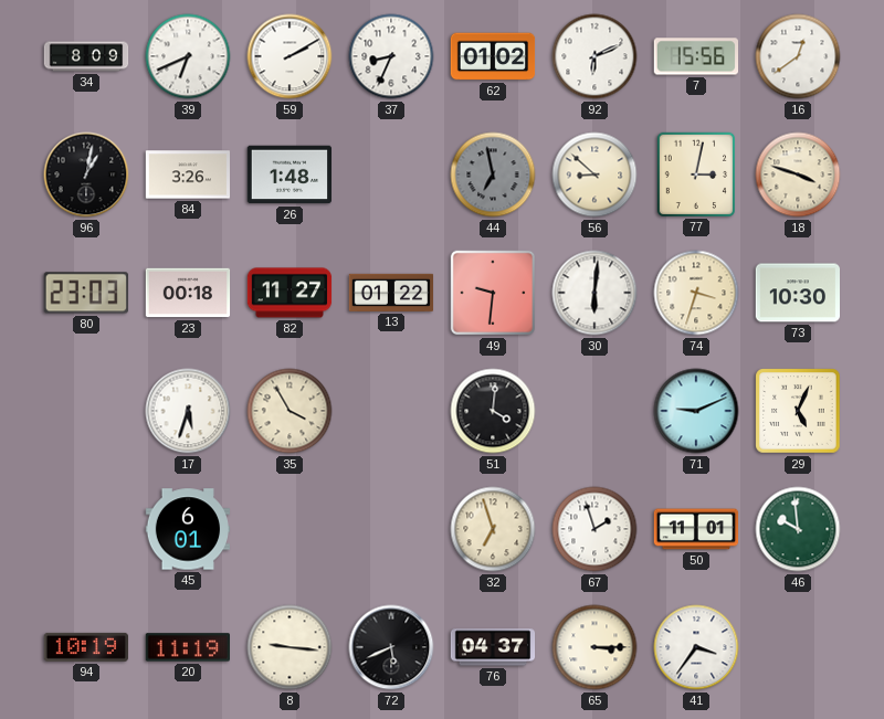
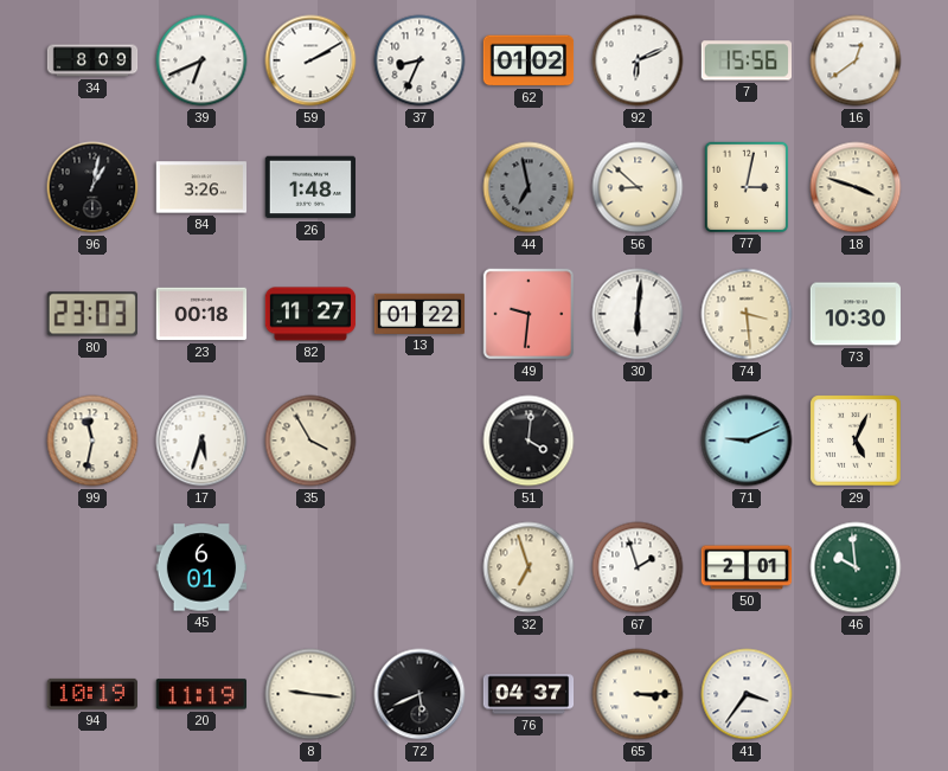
74: 3:33 -> 3:29
99: none -> 11:32
50: 11:01 -> 2:01
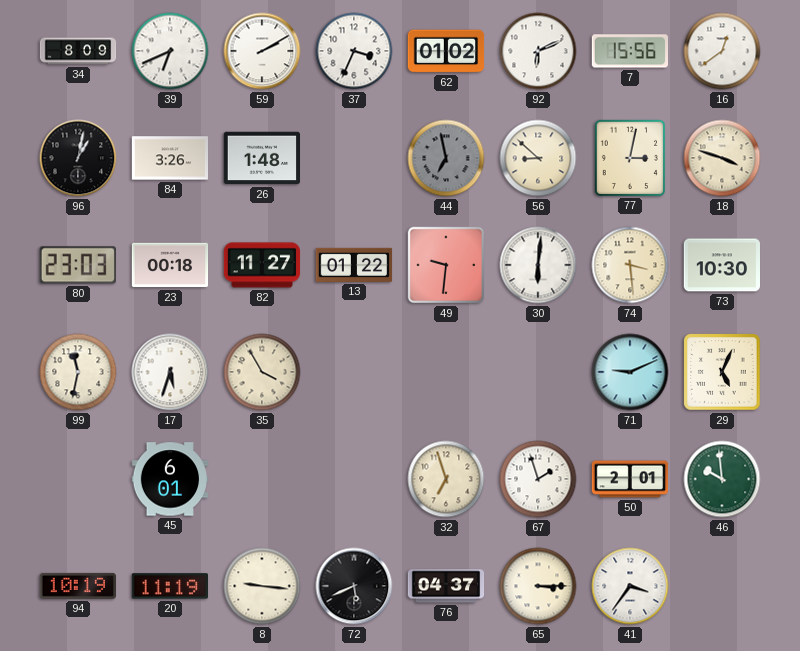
37: 8:34 -> 3:34
51: 4:01 -> none
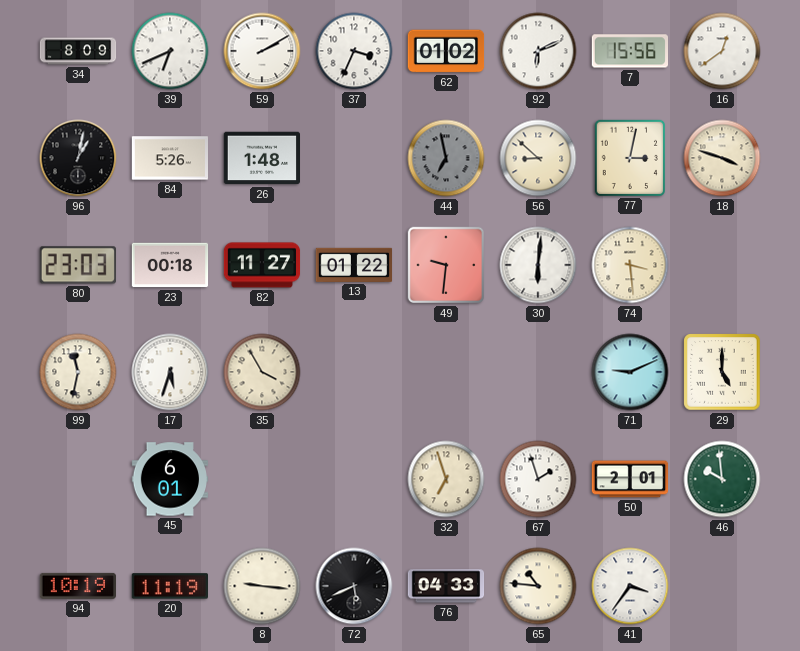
84: 3:26 -> 5:26
73: 10:30 -> none
29: 5:04 -> 5:00
76: 04:37 -> 04:33
65: 3:15 -> 10:46
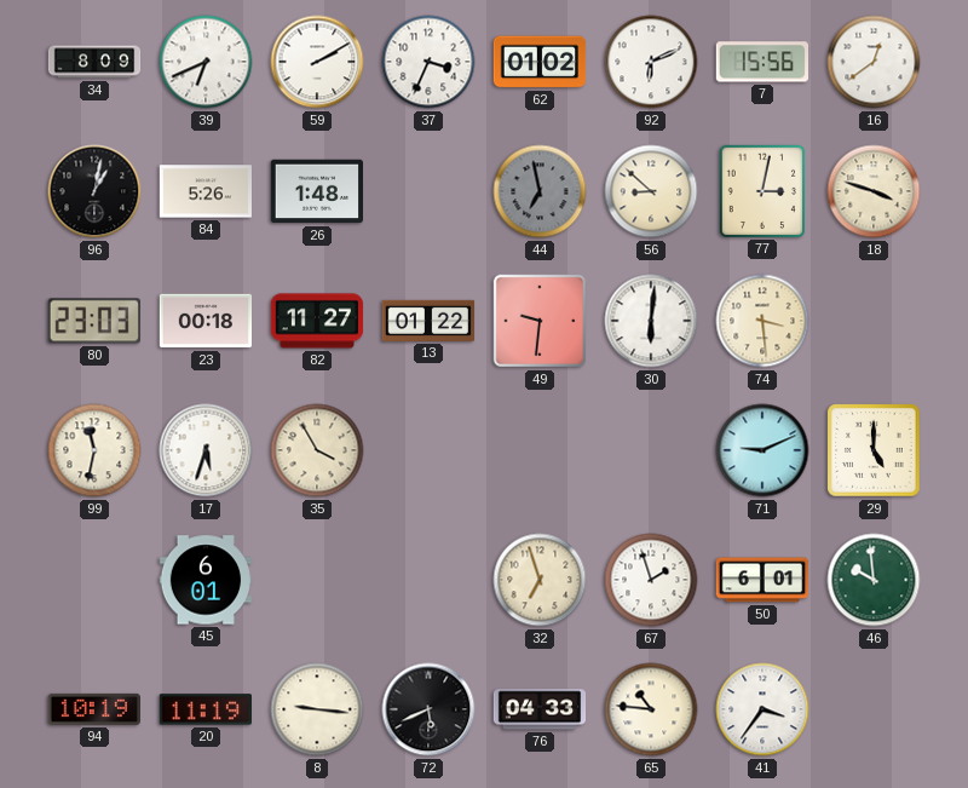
50: 2:01 -> 6:01
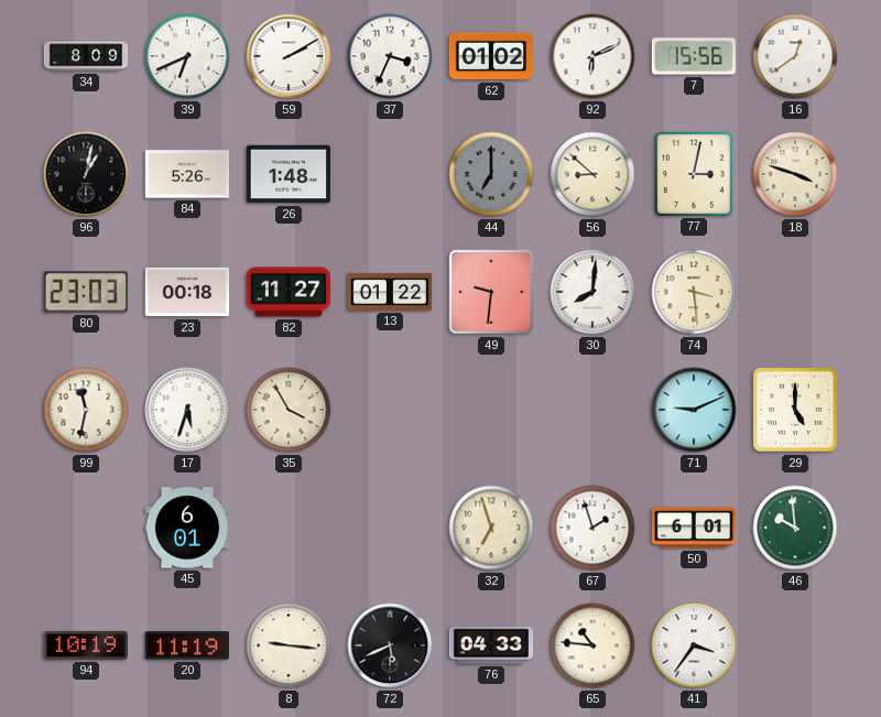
44: 6:58 -> 7:00
30: 6:01 -> 8:01
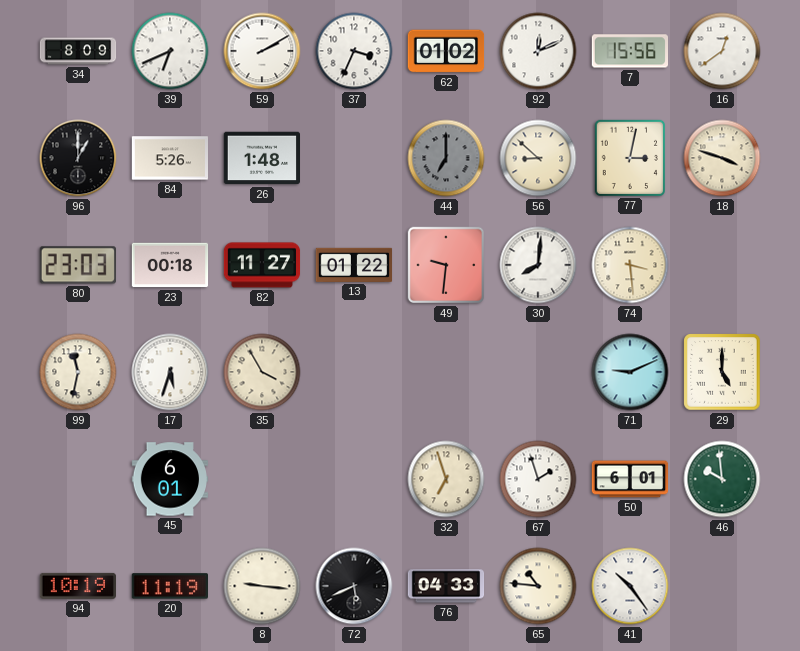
92: 6:11 -> 12:11
96: 1:02 -> 1:00
41: 3:36 -> 10:24
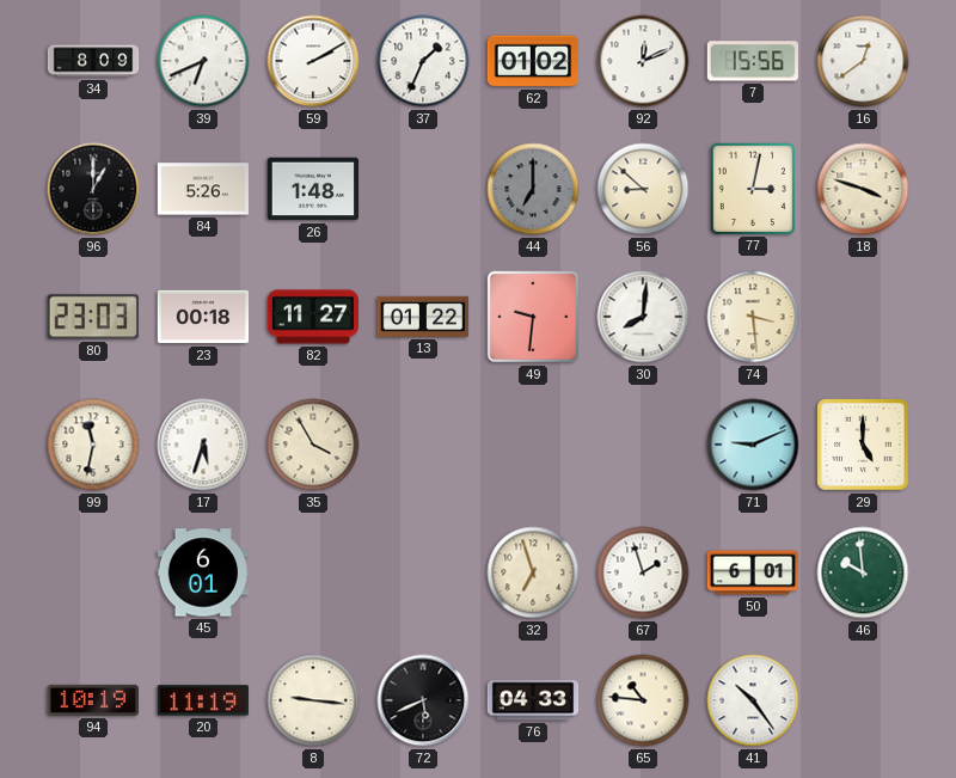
37: 3:34 -> 1:34
